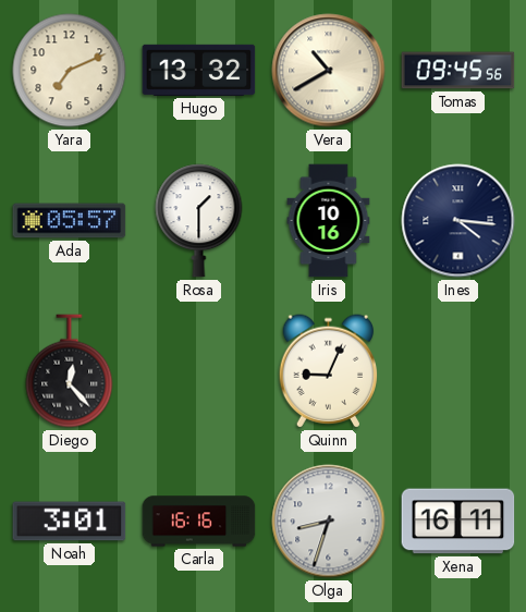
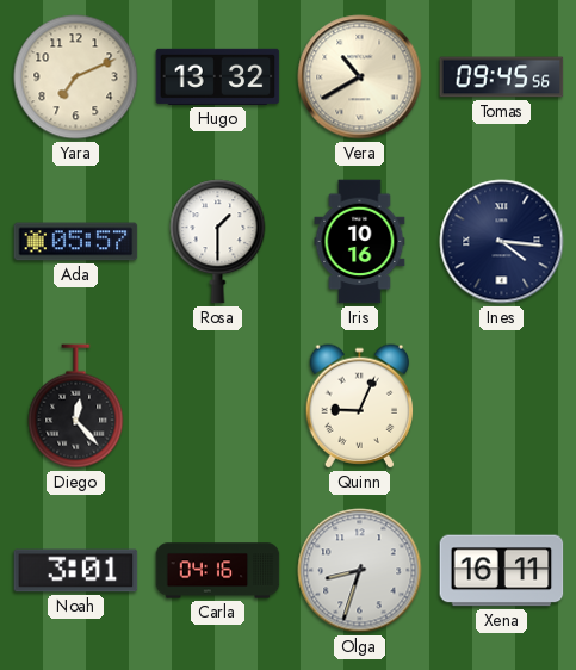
Carla: 16:16 -> 04:16
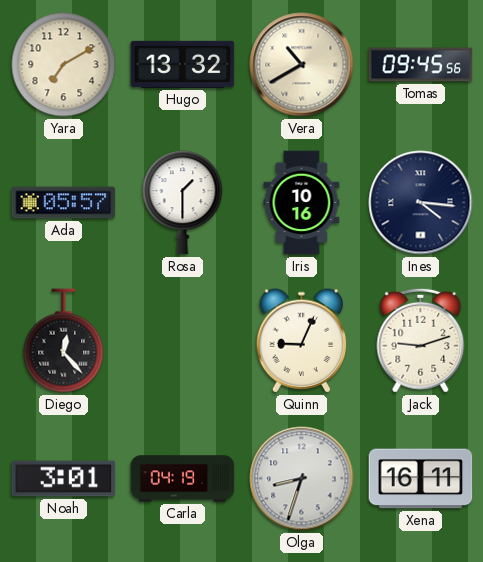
Yara: 7:11 -> 7:10
Jack: none -> 9:12
Carla: 04:16 -> 04:19
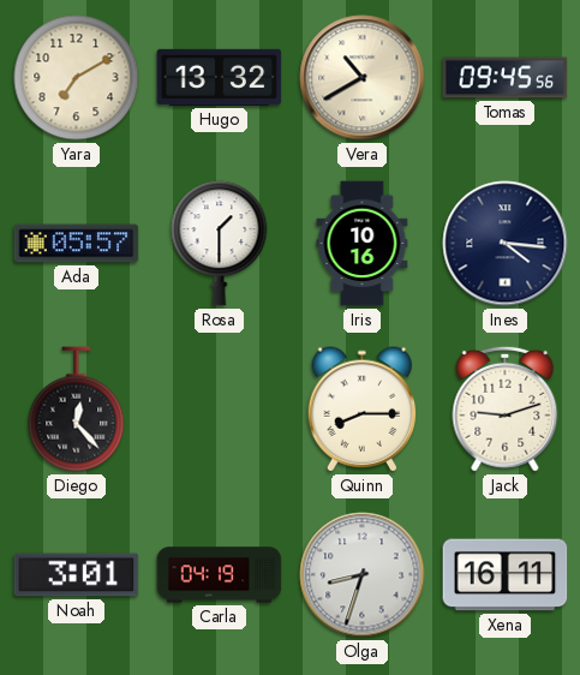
Quinn: 9:04 -> 8:15
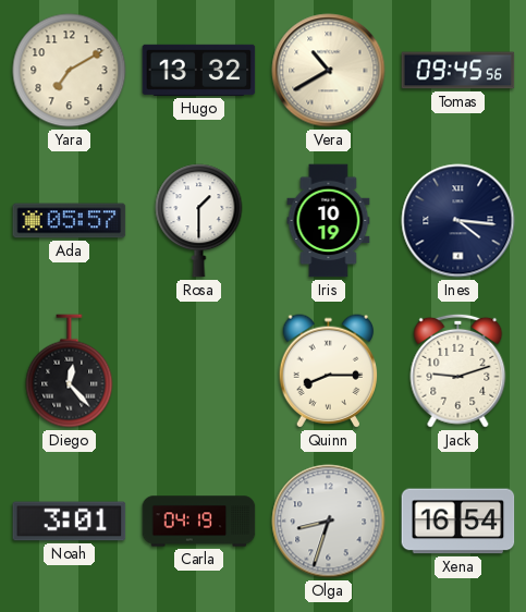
Iris: 10:16 -> 10:19
Xena: 16:11 -> 16:54
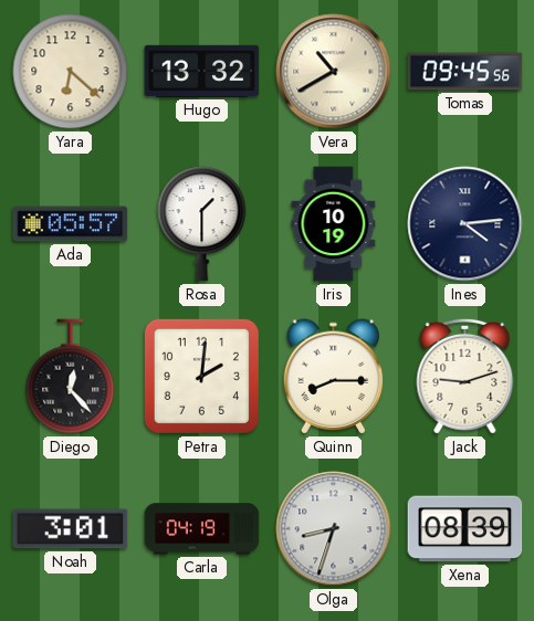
Yara: 7:10 -> 6:22
Ines: 4:16 -> 4:14
Petra: none -> 2:01
Xena: 16:54 -> 08:39
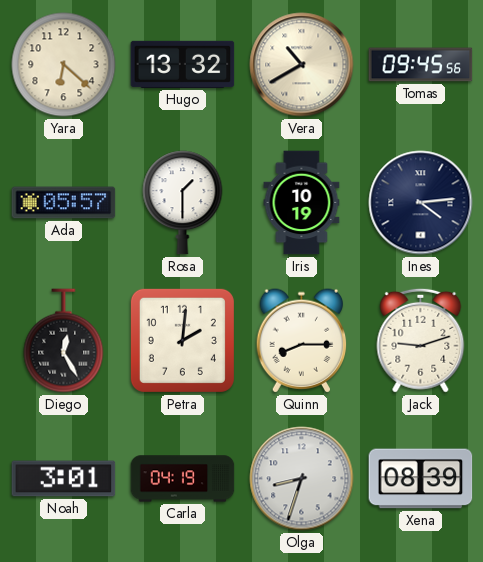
Diego: 12:23 -> 12:25
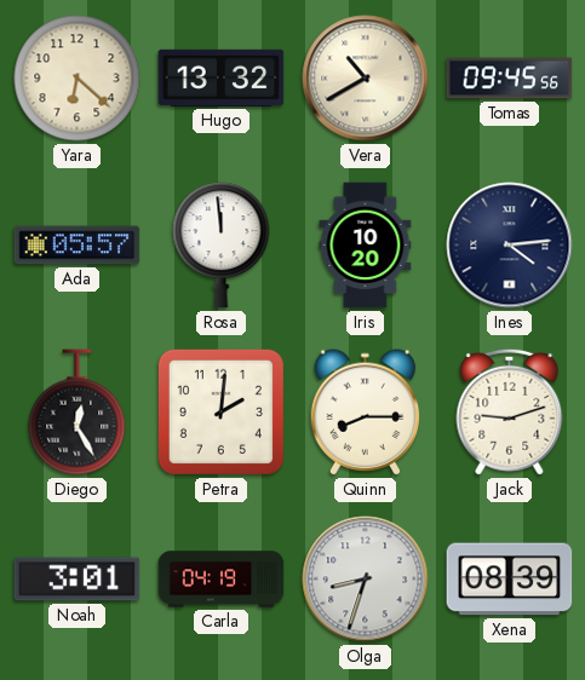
Rosa: 1:30 -> 11:59
Iris: 10:19 -> 10:20
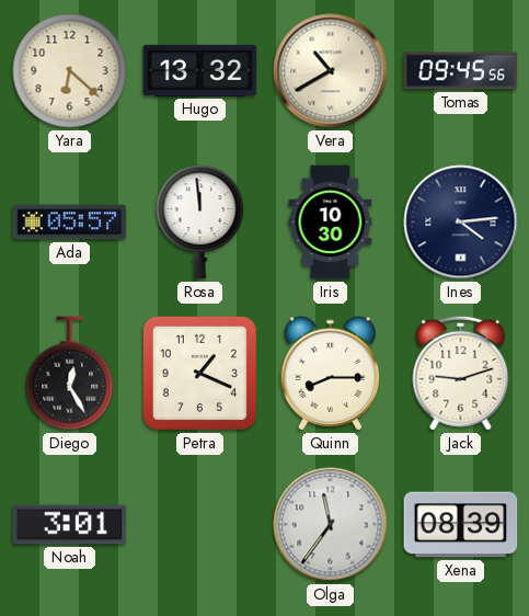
Iris: 10:20 -> 10:30
Petra: 2:01 -> 1:19
Carla: 04:19 -> none
Olga: 8:33 -> 11:36
